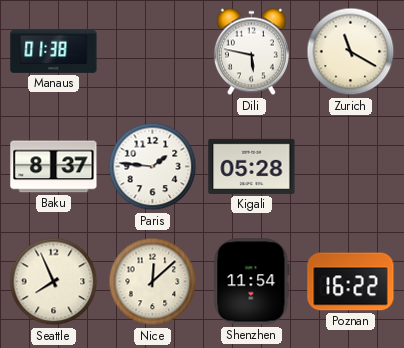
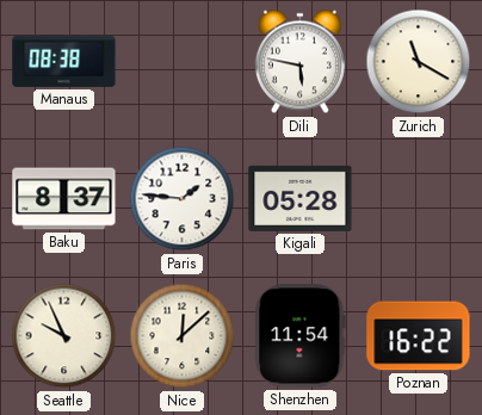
Manaus: 01:38 -> 08:38
Seattle: 7:56 -> 9:56
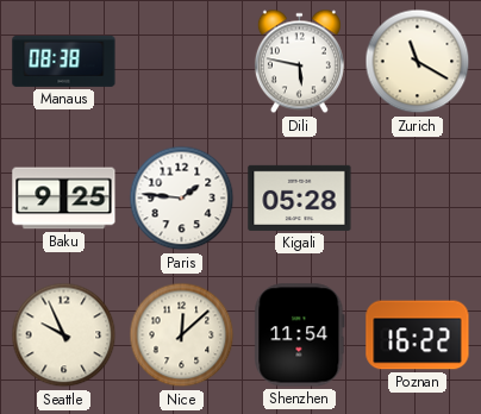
Baku: 8:37 -> 9:25
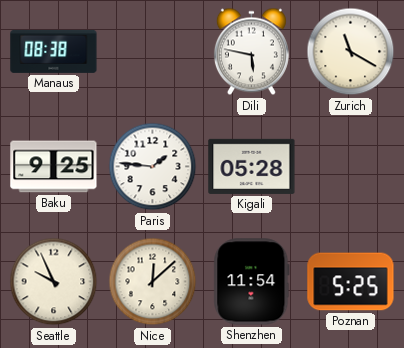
Poznan: 16:22 -> 5:25
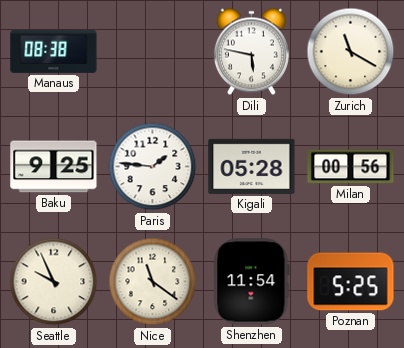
Milan: none -> 00:56
Nice: 12:08 -> 11:21
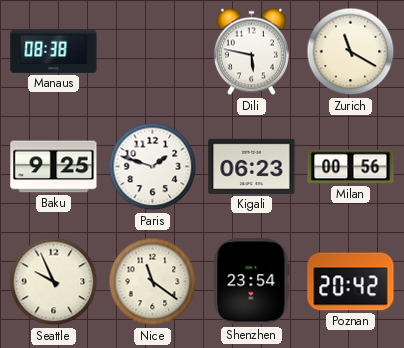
Paris: 1:46 -> 1:48
Kigali: 05:28 -> 06:23
Shenzhen: 11:54 -> 23:54
Poznan: 5:25 -> 20:42
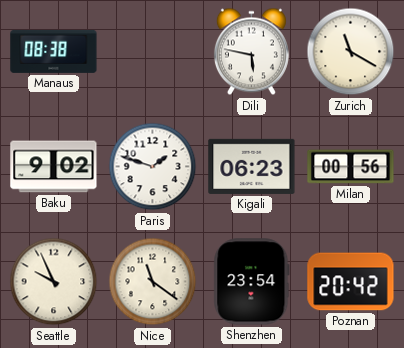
Baku: 9:25 -> 9:02
